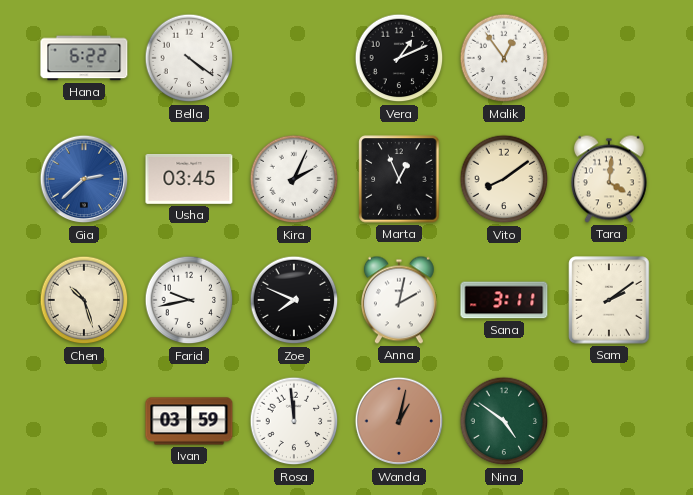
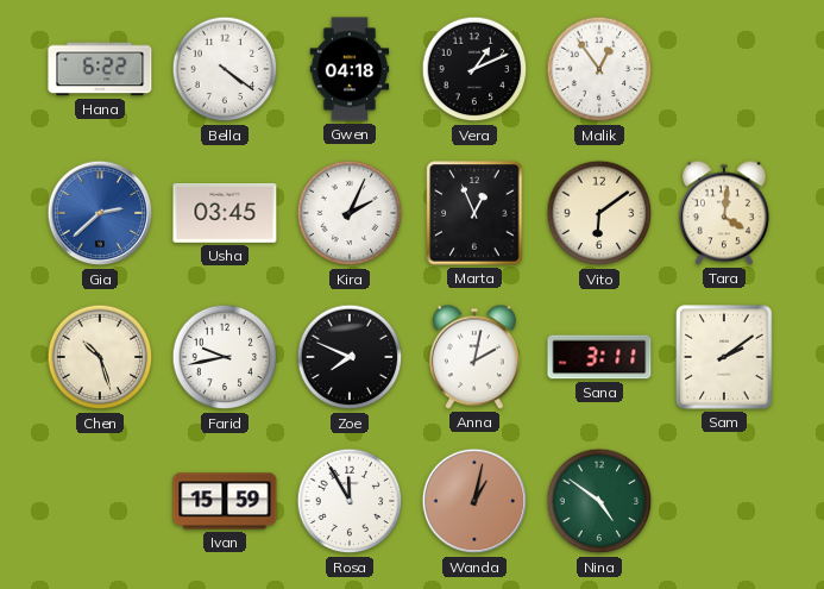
Gwen: none -> 04:18
Vito: 8:09 -> 6:09
Ivan: 03:59 -> 15:59
Rosa: 11:59 -> 11:55
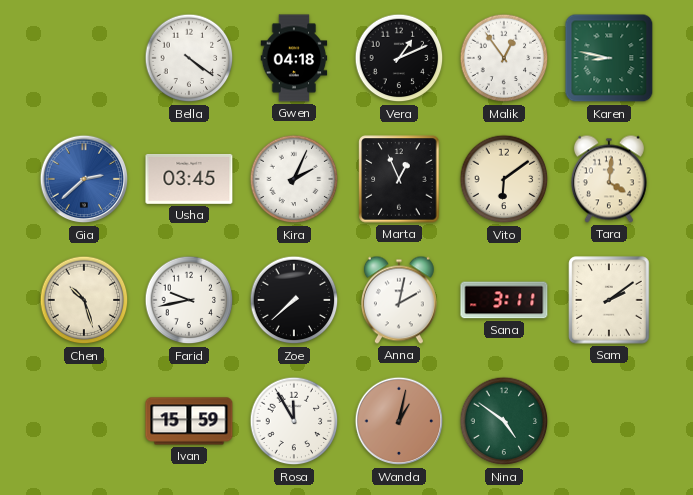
Hana: 6:22 -> none
Karen: none -> 8:47
Zoe: 7:49 -> 7:38
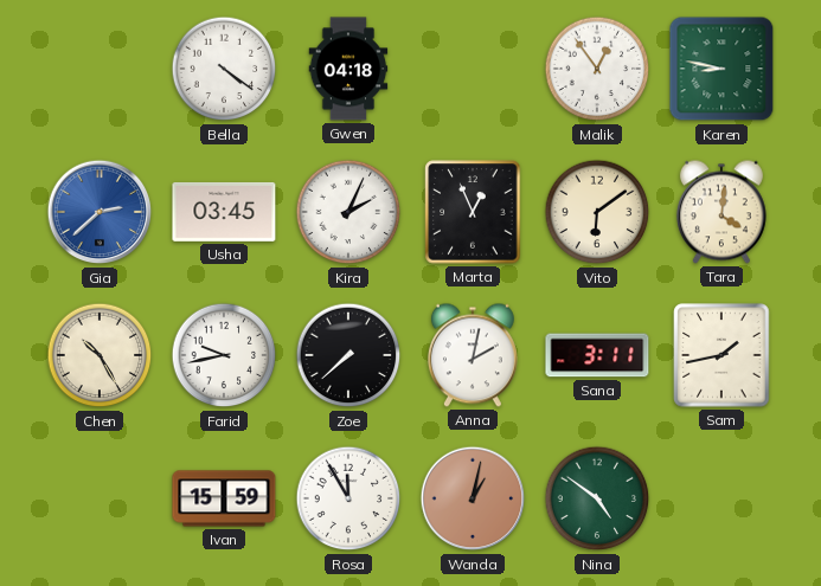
Vera: 1:11 -> none
Chen: 10:27 -> 10:25
Sam: 2:09 -> 1:43
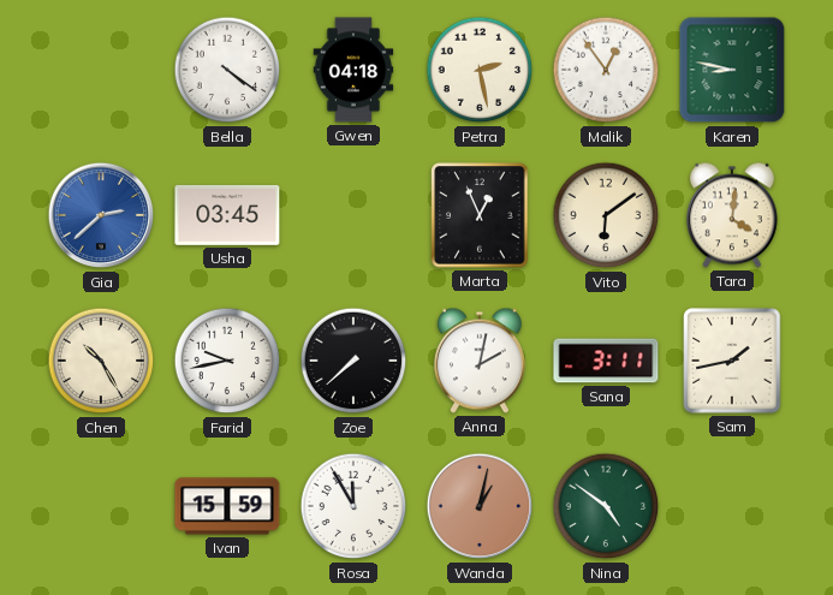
Petra: none -> 2:28
Kira: 2:04 -> none
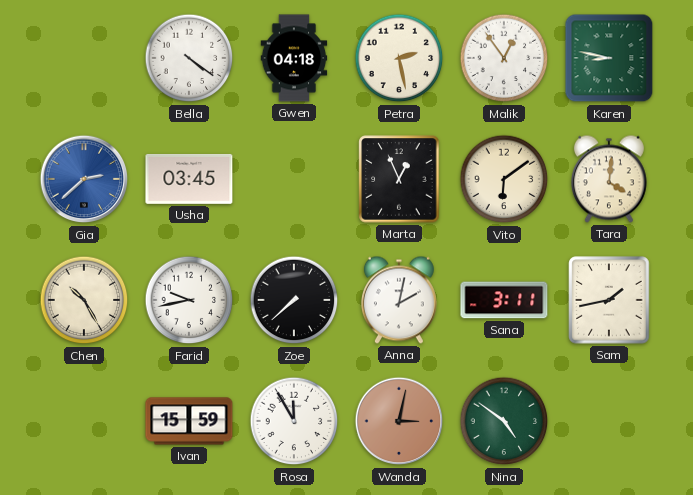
Wanda: 1:02 -> 3:02
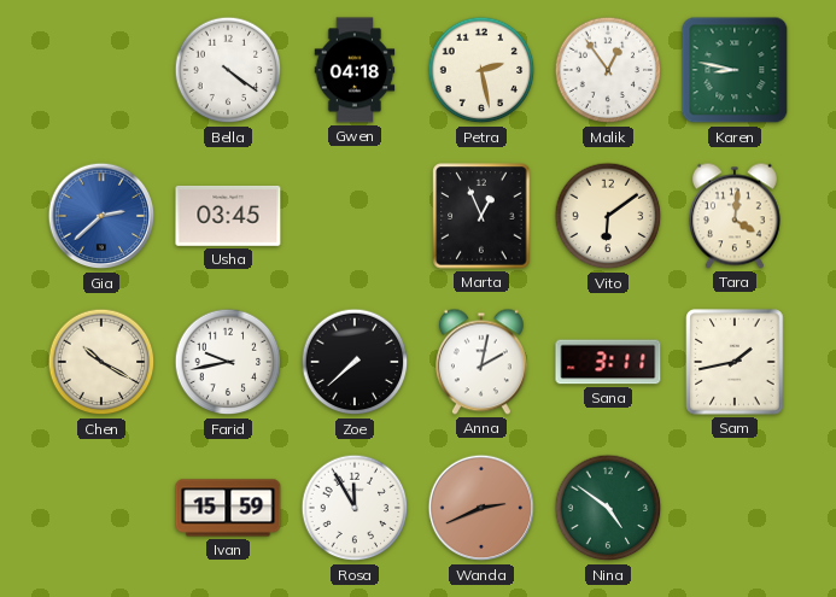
Chen: 10:25 -> 10:20
Wanda: 3:02 -> 2:41
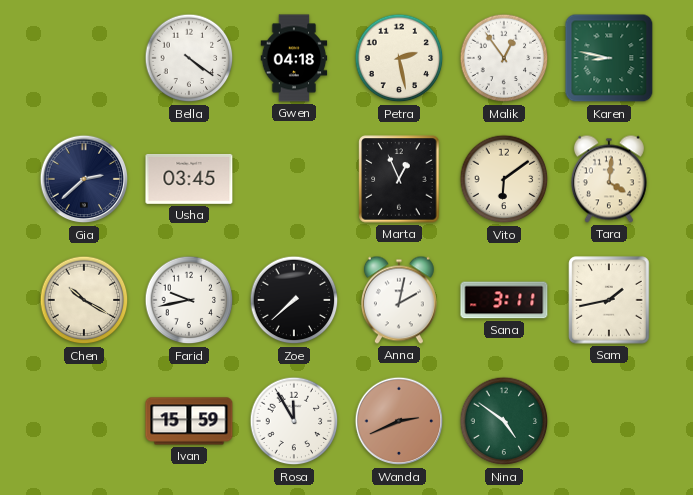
Gia dial: blue -> navy
